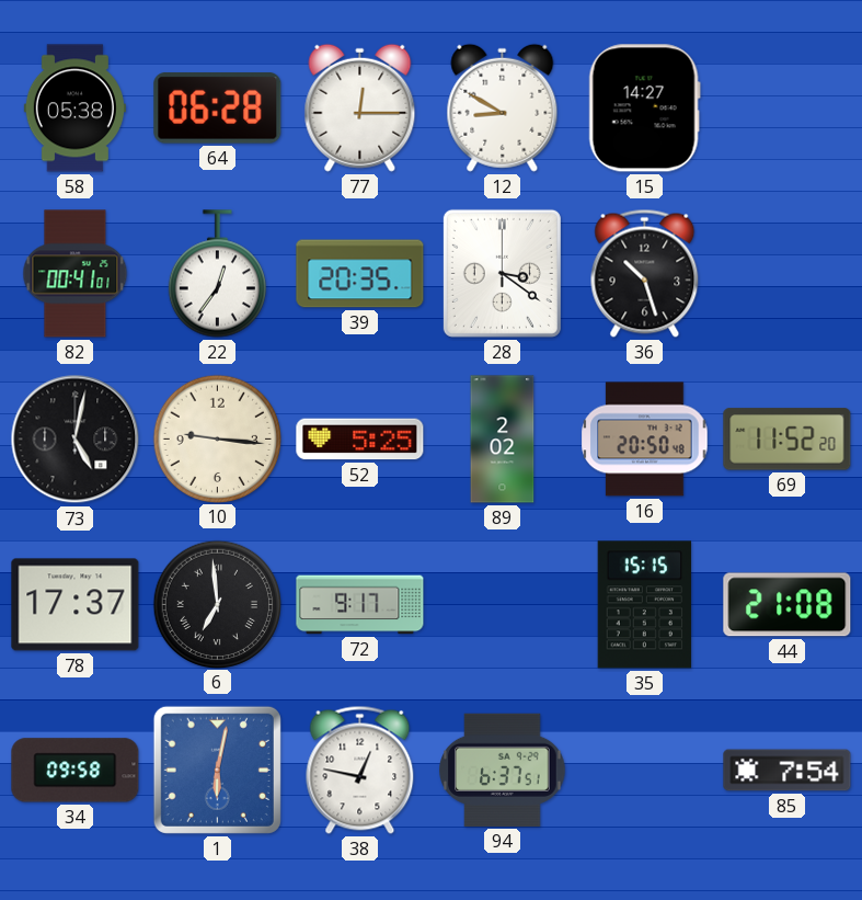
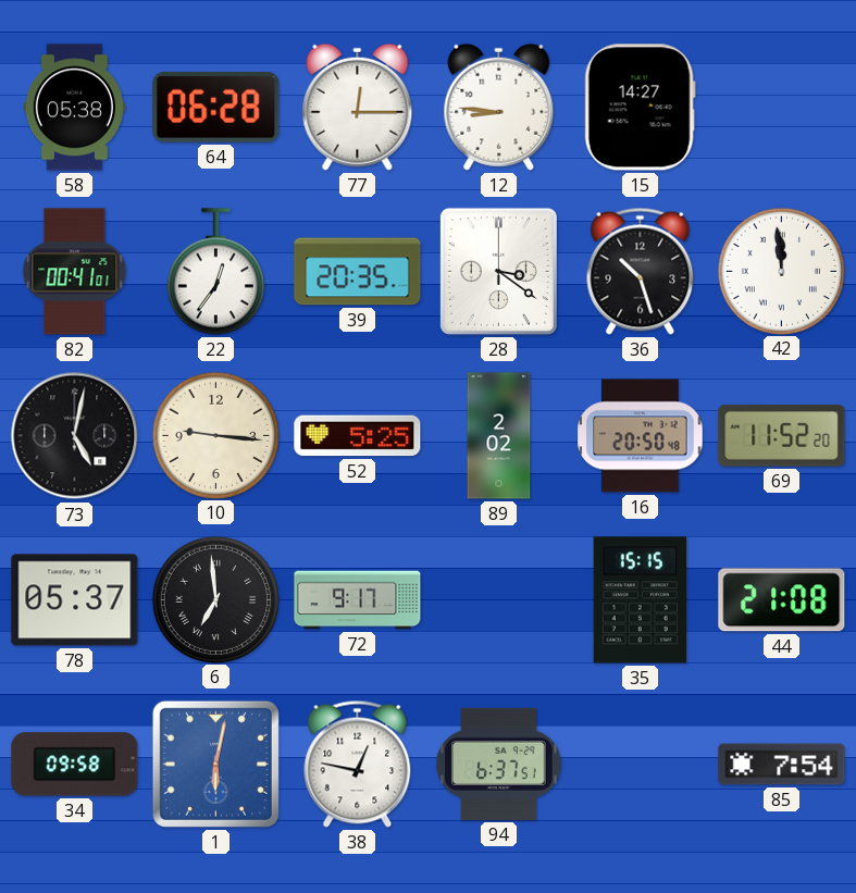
12: 8:50 -> 8:46
42: none -> 11:59
78: 17:37 -> 05:37
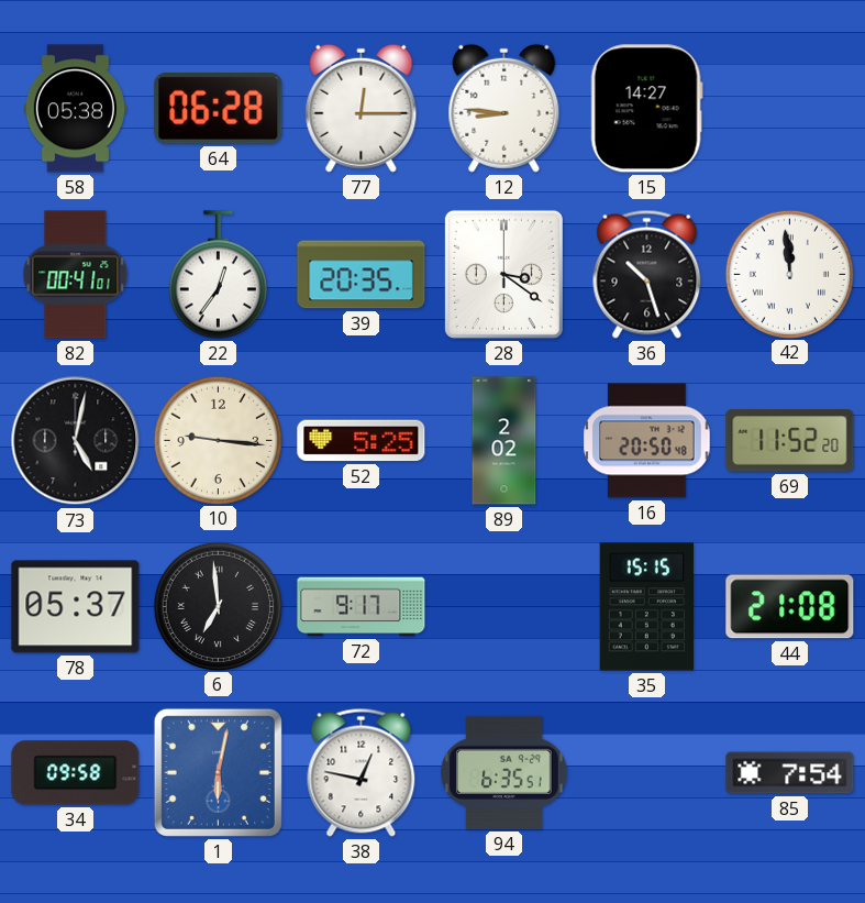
94: 6:37 -> 6:35
